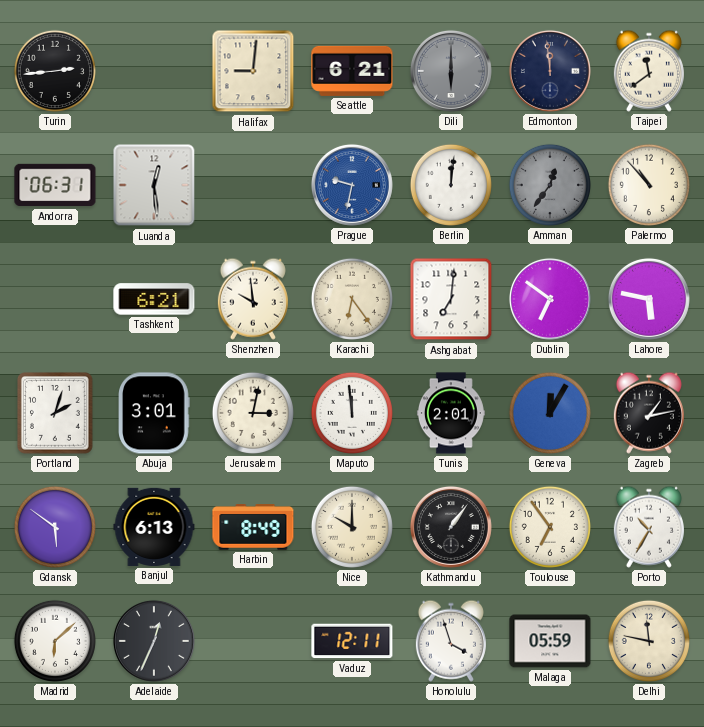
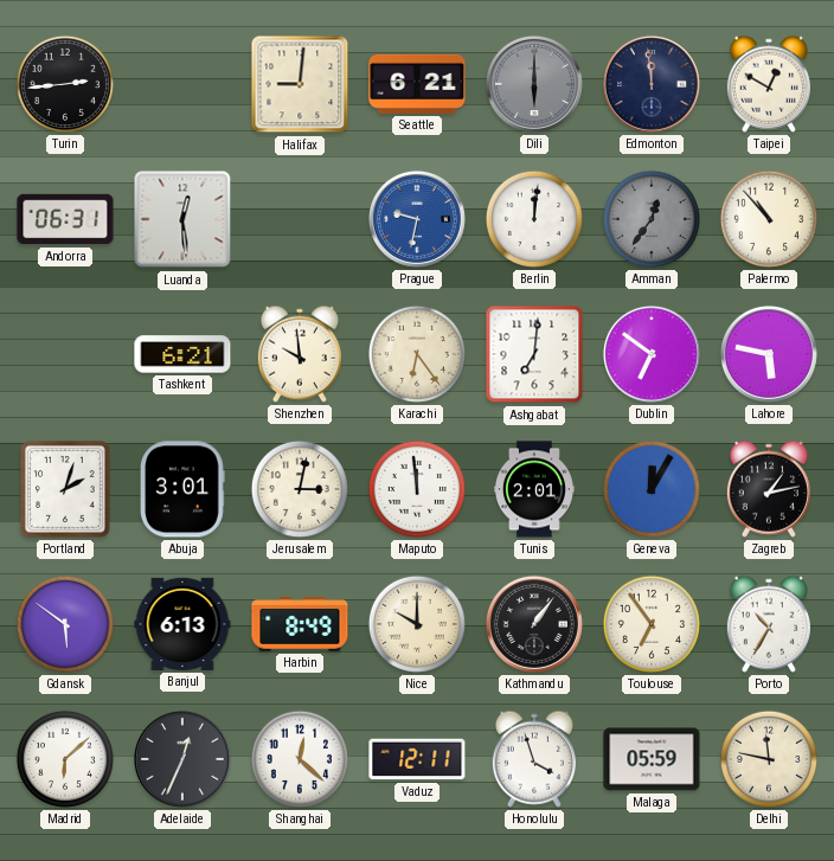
Taipei: 11:39 -> 12:50
Shanghai: none -> 12:22
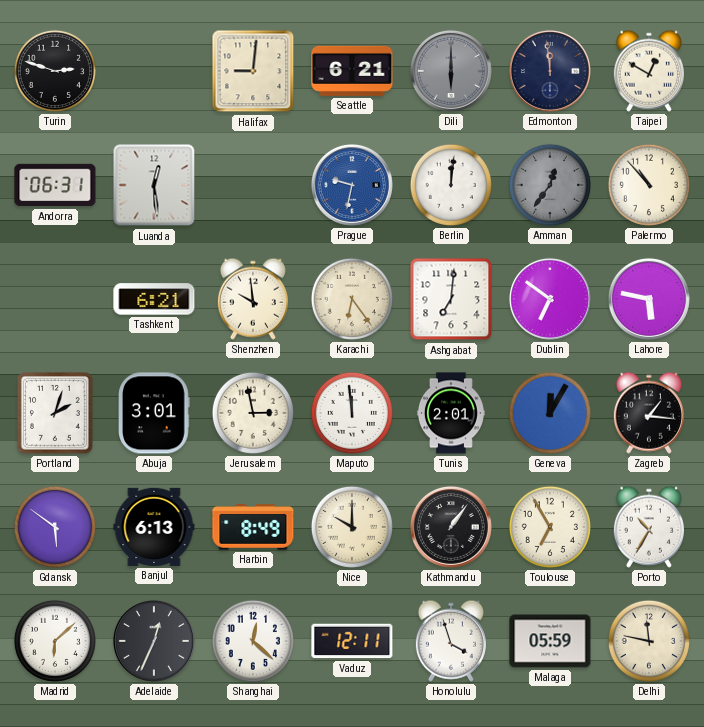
Turin: 2:44 -> 2:48
Jerusalem: 3:02 -> 2:58
Zagreb: 1:13 -> 1:16
Toulouse: 6:54 -> 6:55
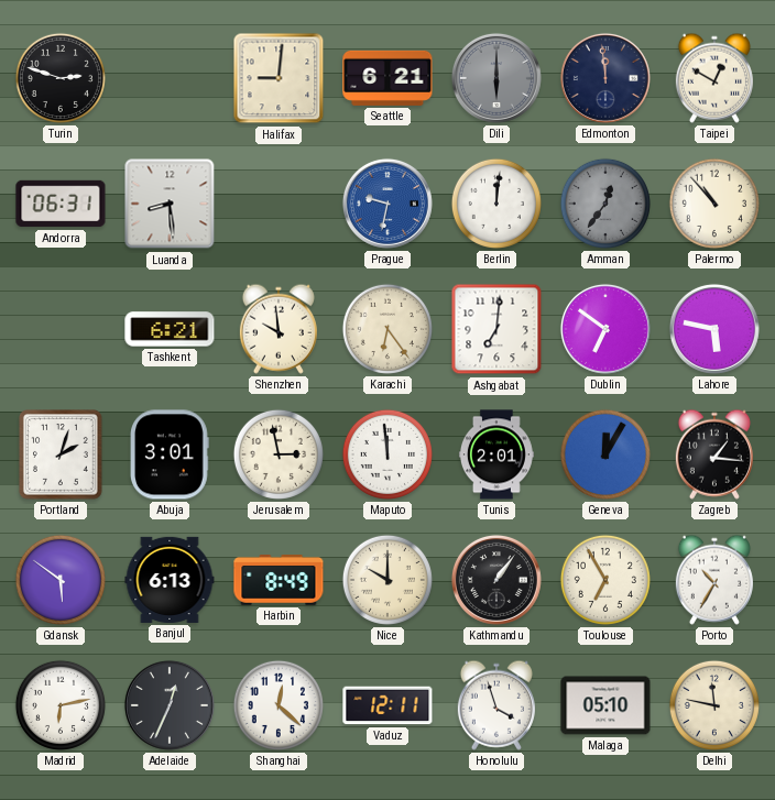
Luanda: 12:29 -> 8:29
Madrid: 6:08 -> 6:13
Malaga: 05:59 -> 05:10
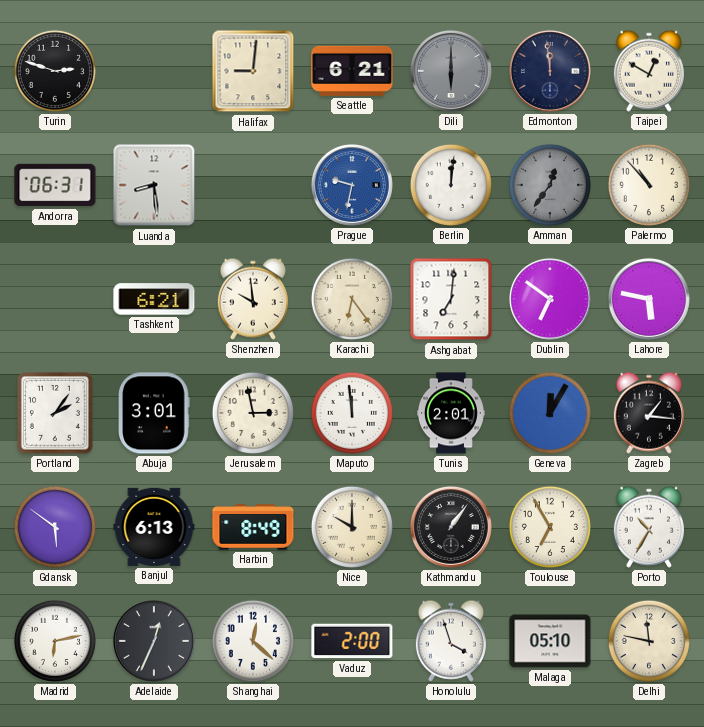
Portland: 2:03 -> 2:06
Vaduz: 12:11 -> 2:00
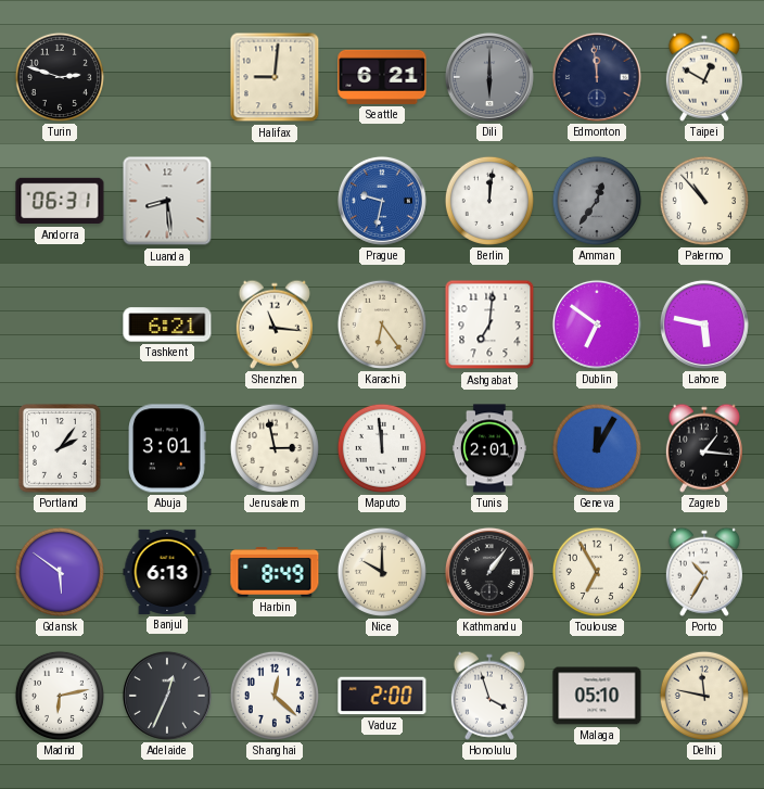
Shenzhen: 9:59 -> 11:16
